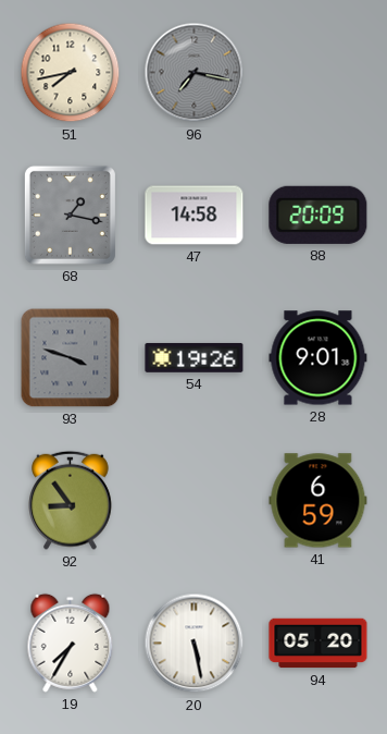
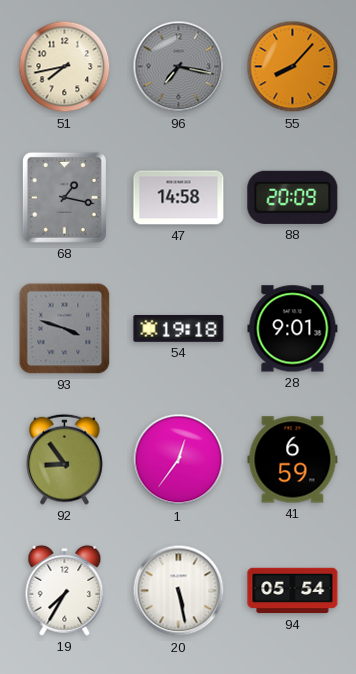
55: none -> 8:07
54: 19:26 -> 19:18
1: none -> 12:36
94: 05:20 -> 05:54
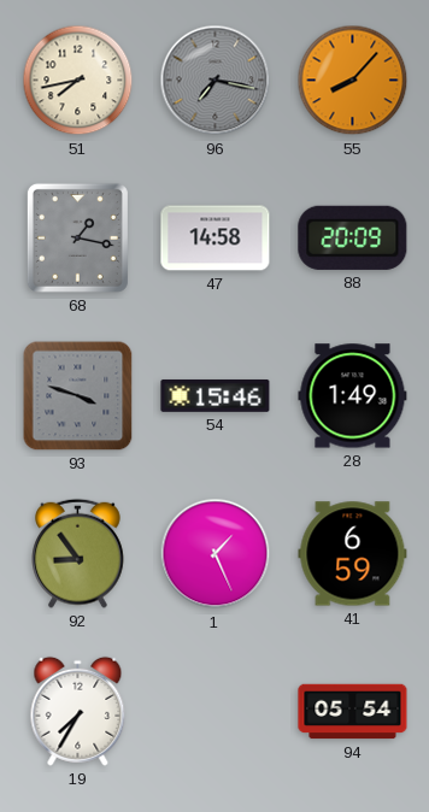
54: 19:18 -> 15:46
28: 9:01 -> 1:49
1: 12:36 -> 1:26
20: 5:28 -> none
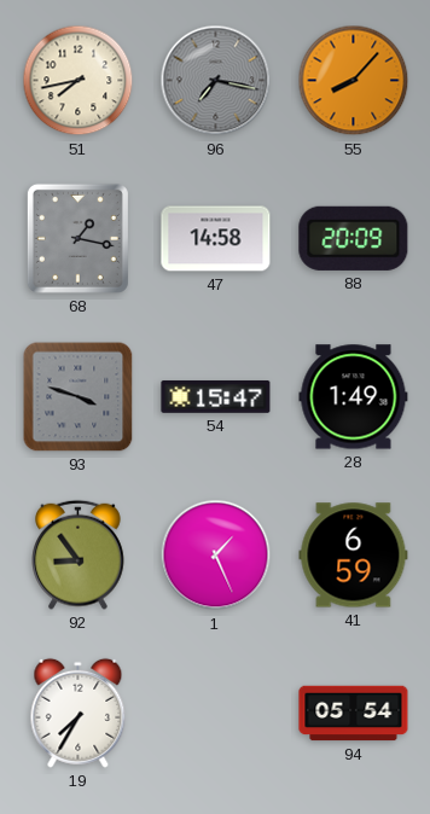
54: 15:46 -> 15:47
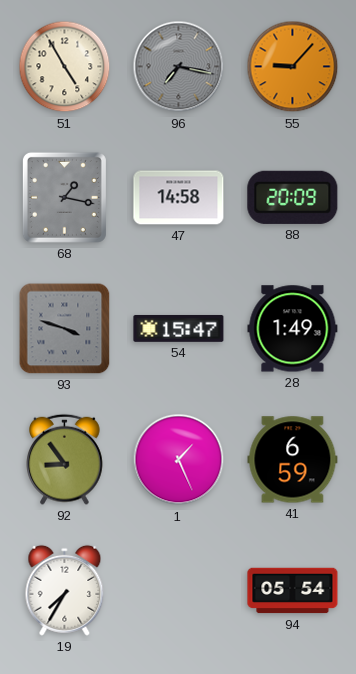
51: 7:43 -> 4:55
55: 8:07 -> 9:07
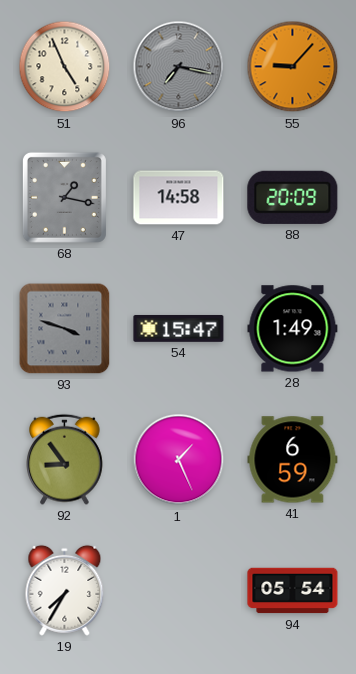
51: 4:55 -> 4:56
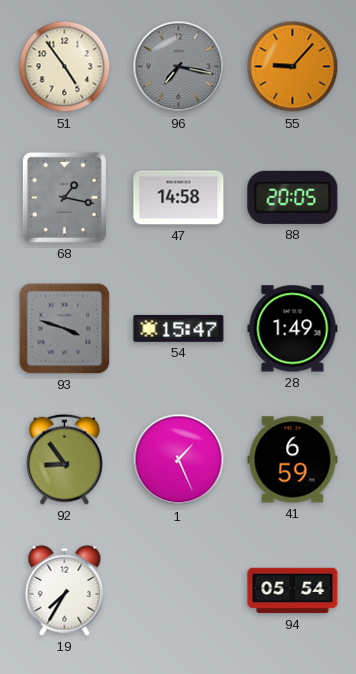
51: 4:56 -> 4:54
88: 20:09 -> 20:05
